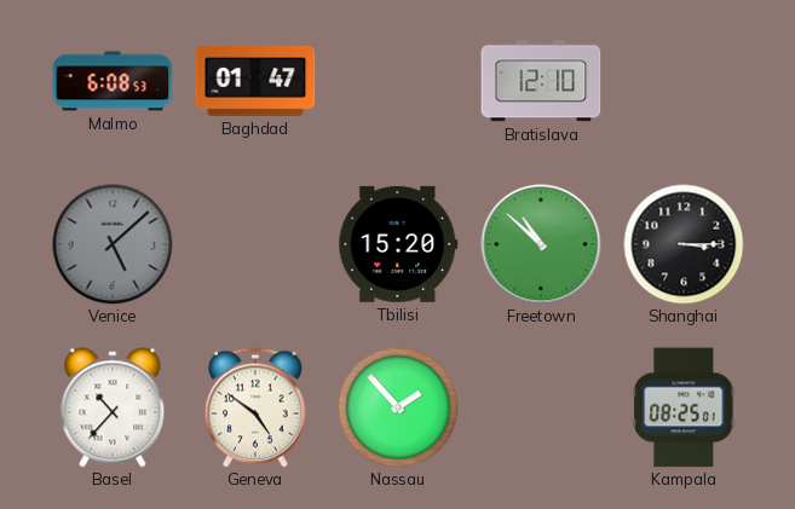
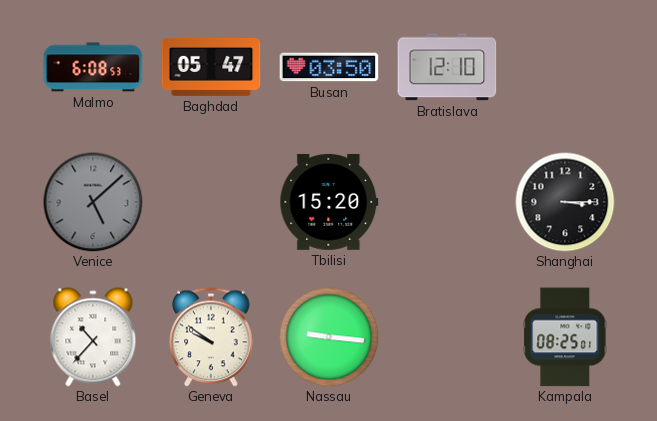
Baghdad: 01:47 -> 05:47
Busan: none -> 03:50
Freetown: 10:52 -> none
Geneva: 4:51 -> 9:51
Nassau: 1:53 -> 9:16
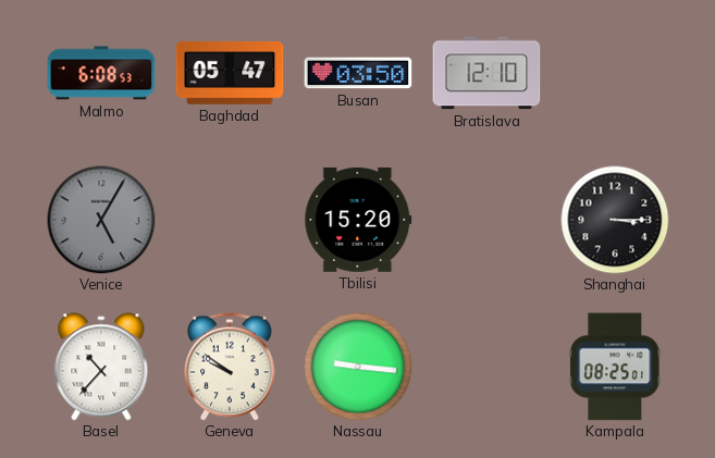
Venice: 5:08 -> 5:05
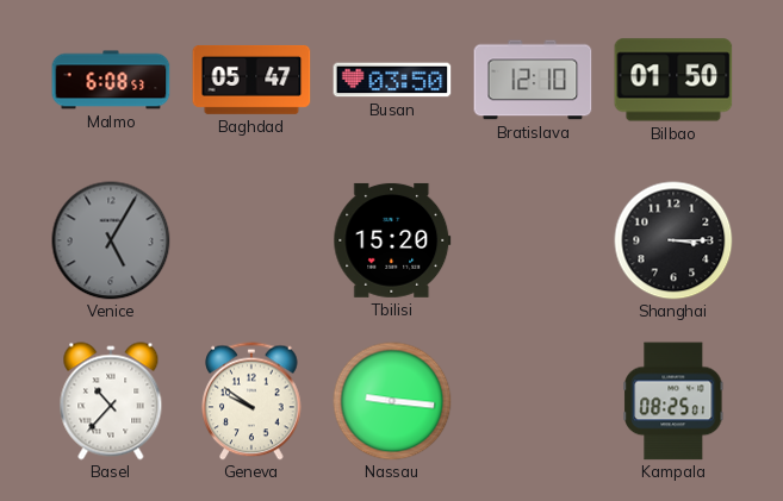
Bilbao: none -> 01:50
